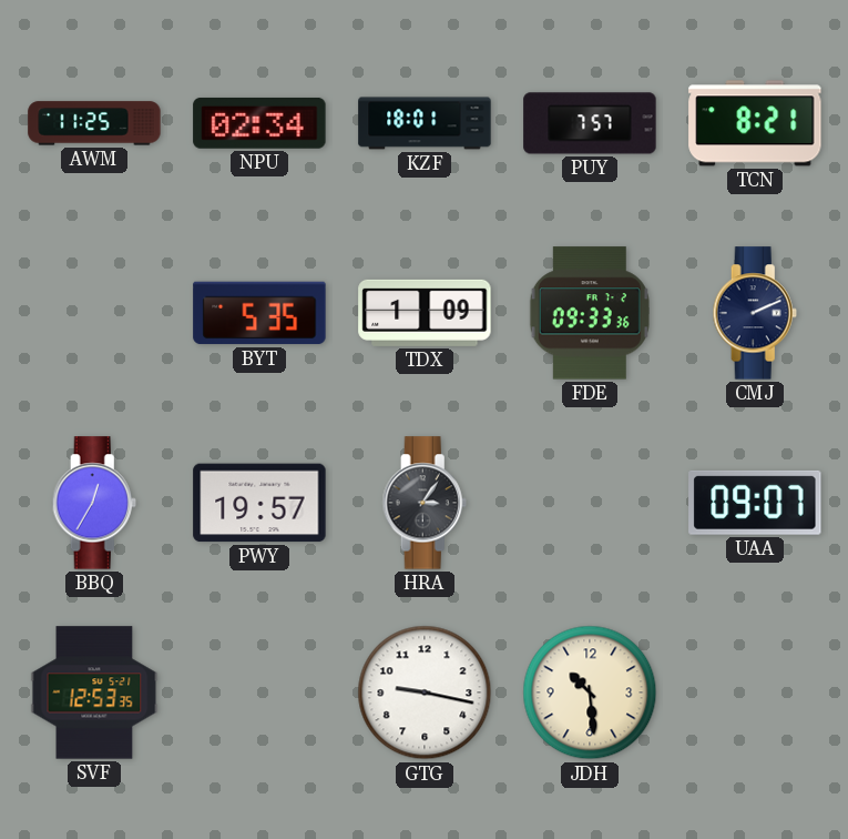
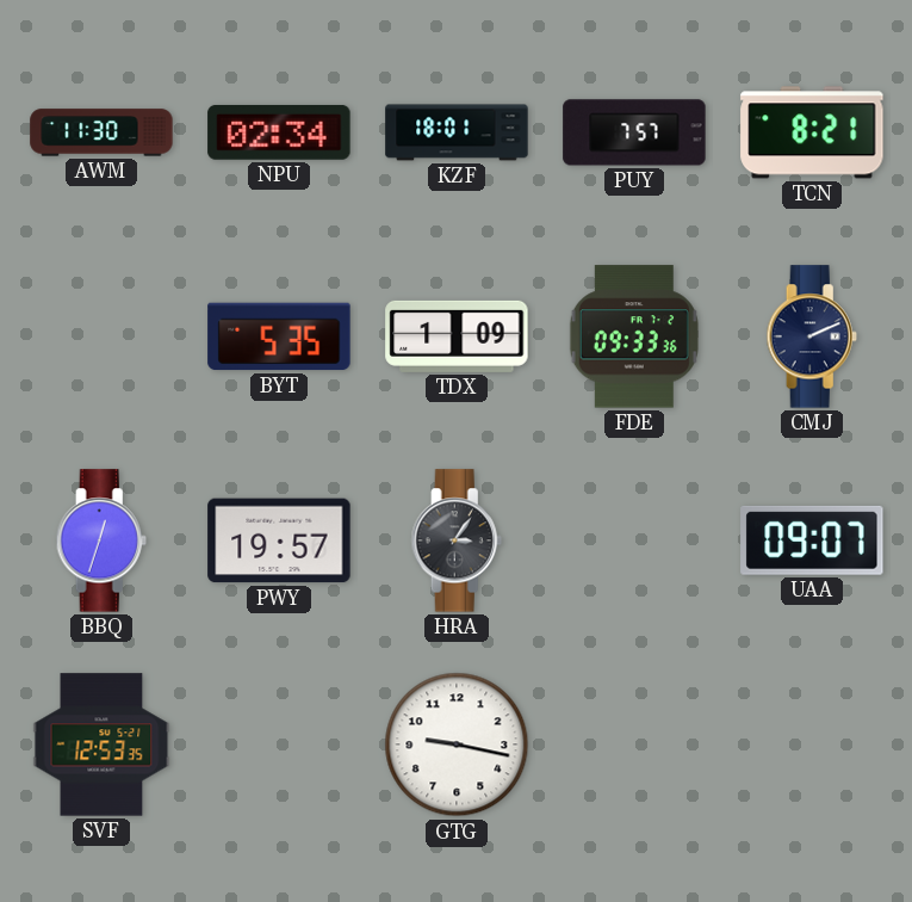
AWM: 11:25 -> 11:30
BBQ: 12:35 -> 12:33
JDH: 10:29 -> none
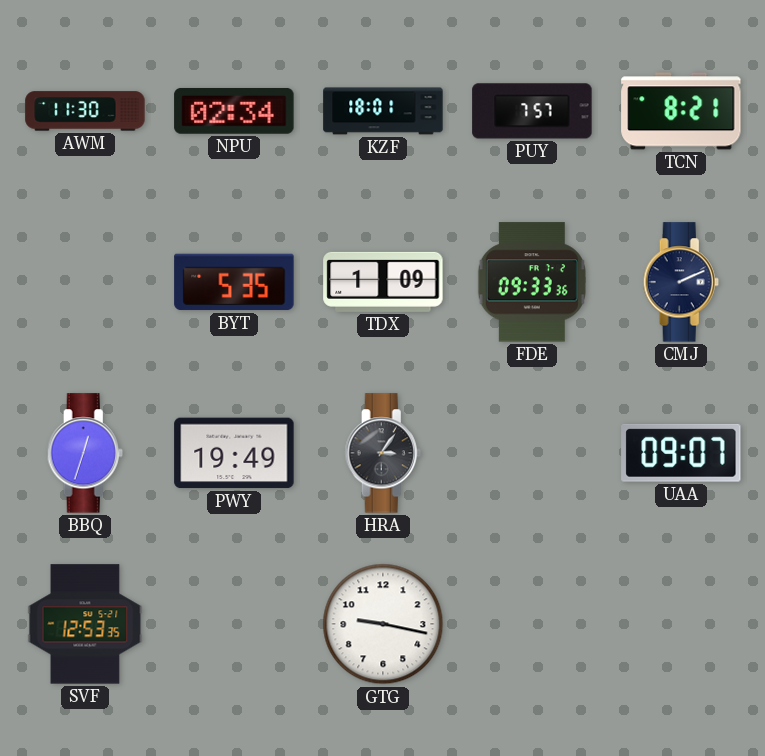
PWY: 19:57 -> 19:49
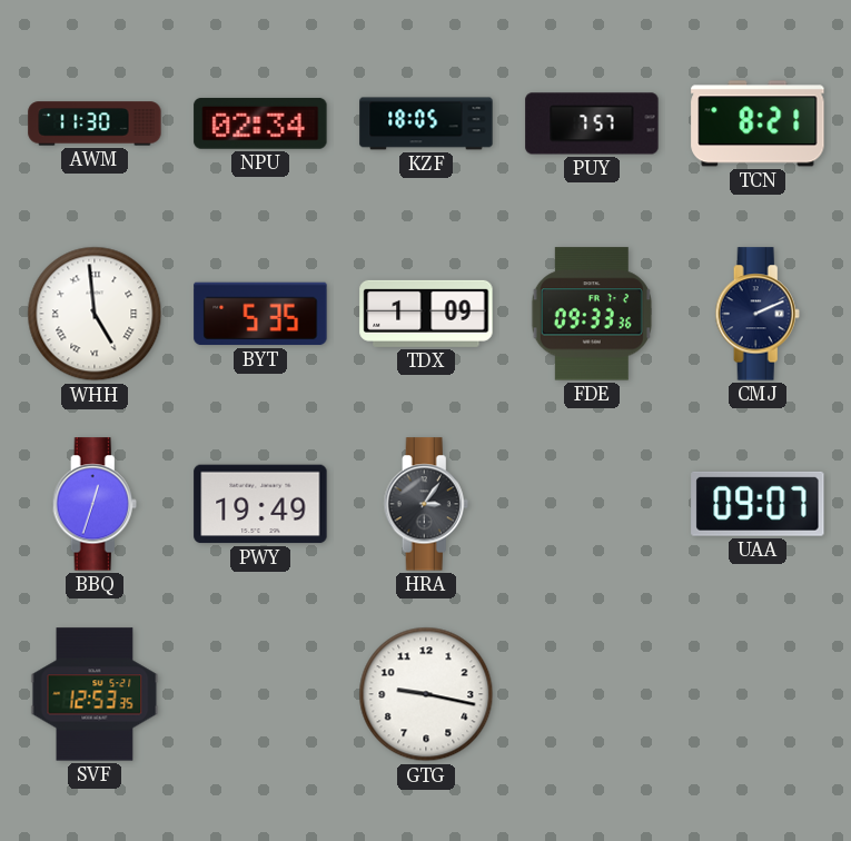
KZF: 18:01 -> 18:05
WHH: none -> 4:59
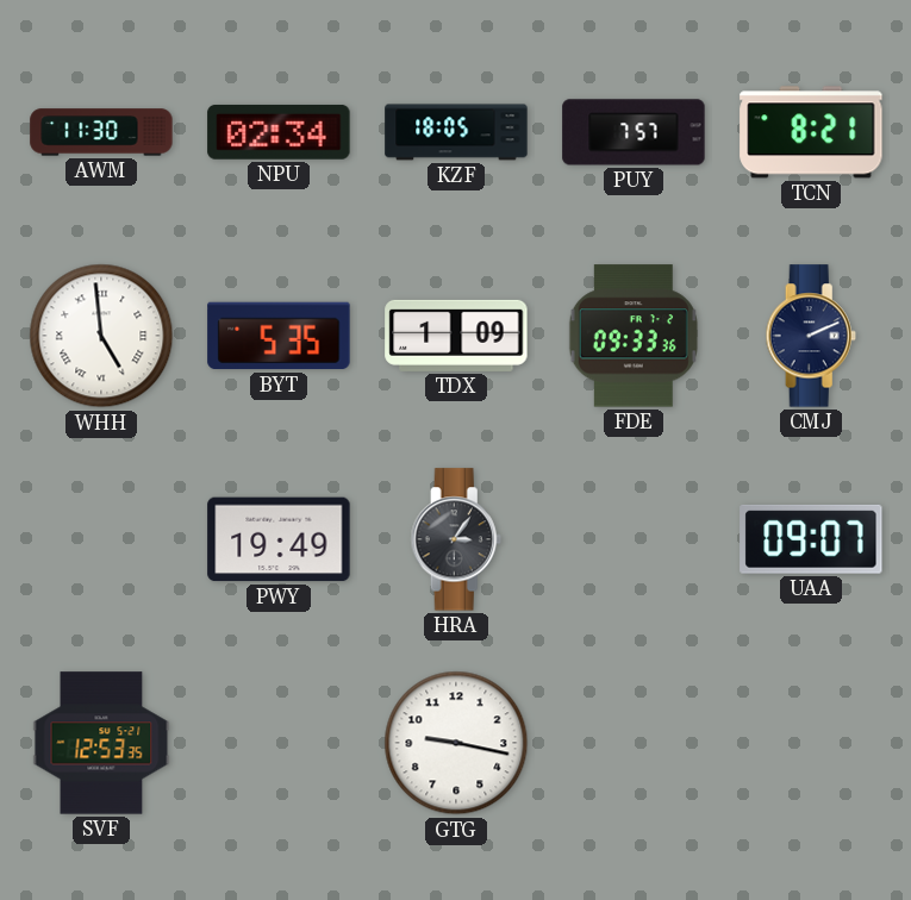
BBQ: 12:33 -> none
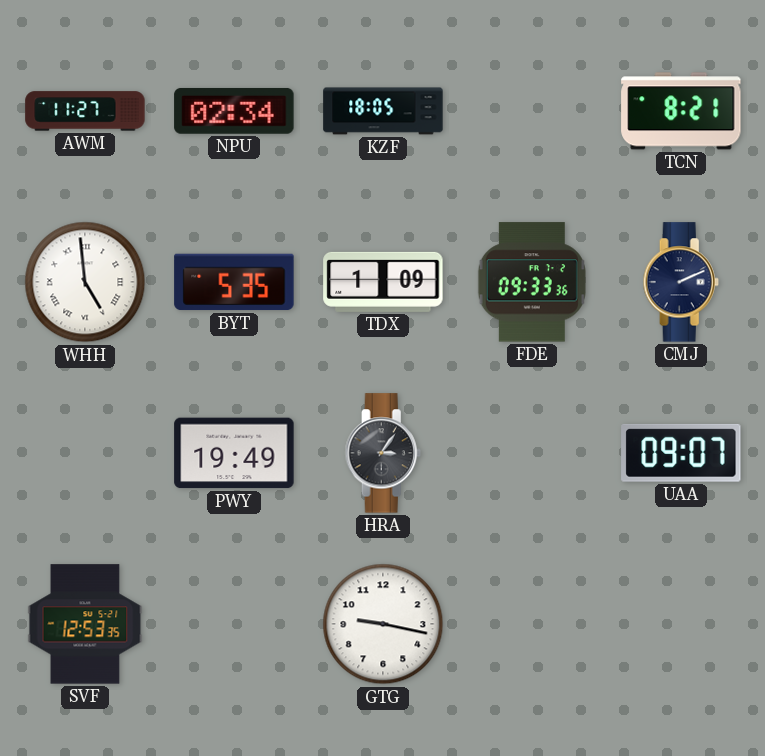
AWM: 11:30 -> 11:27
PUY: 7:57 -> none
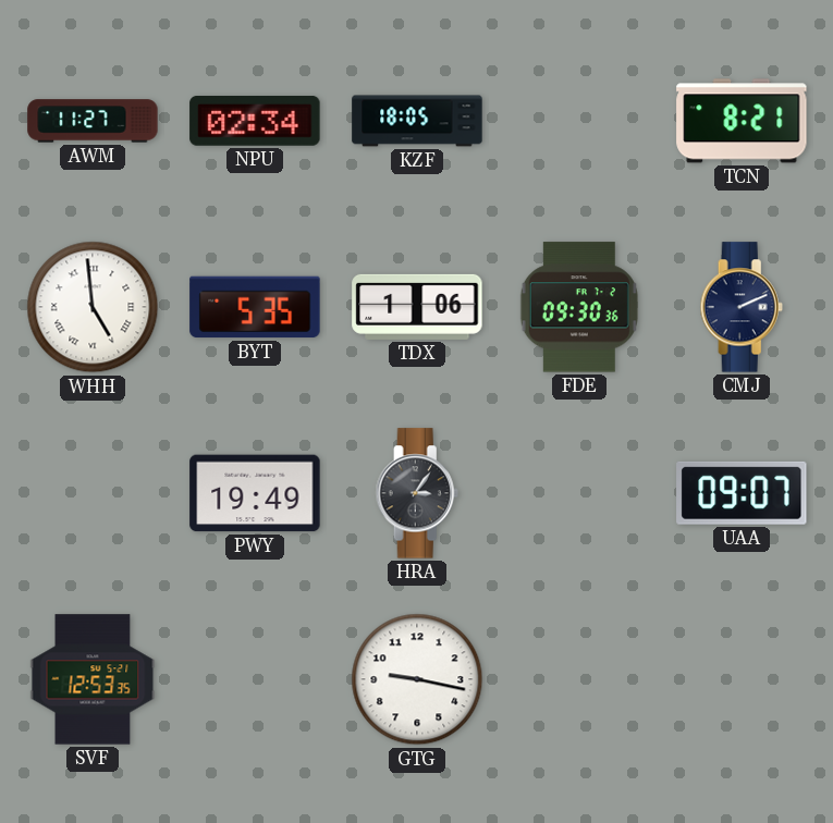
TDX: 1:09 -> 1:06
FDE: 09:33 -> 09:30
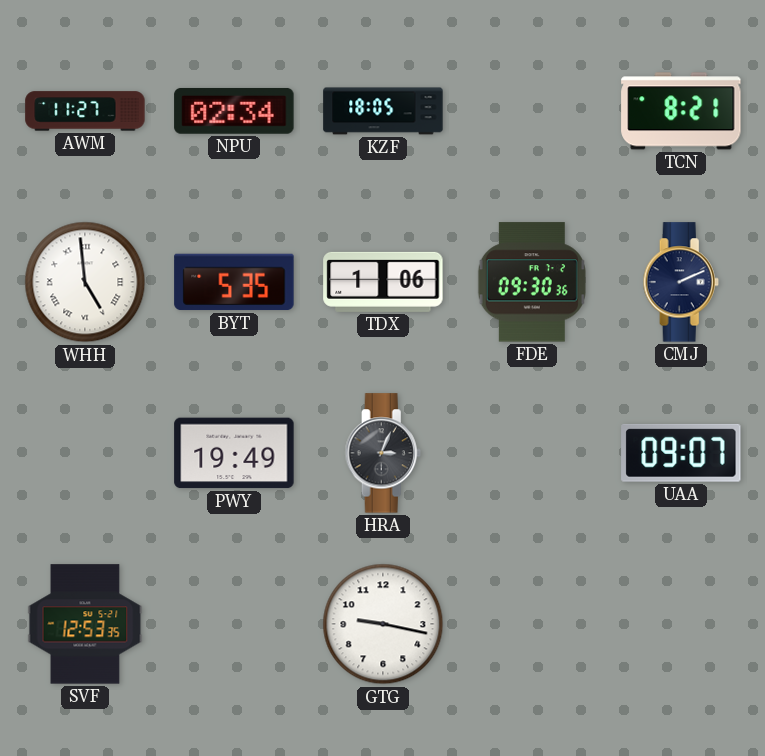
HRA: 3:06 -> 3:04
